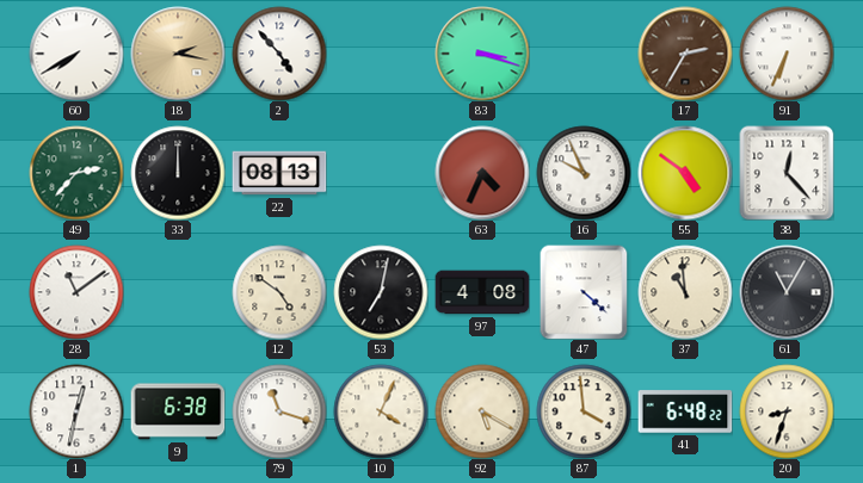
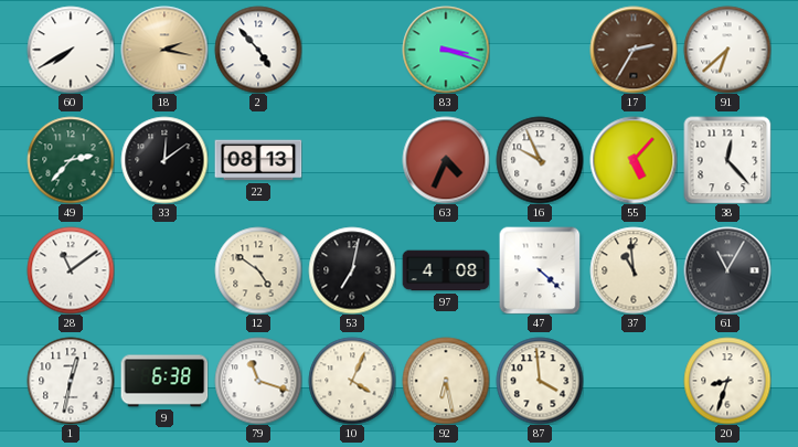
91: 6:34 -> 6:38
33: 12:00 -> 12:09
55: 4:51 -> 5:07
92: 5:20 -> 6:28
41: 6:48 -> none
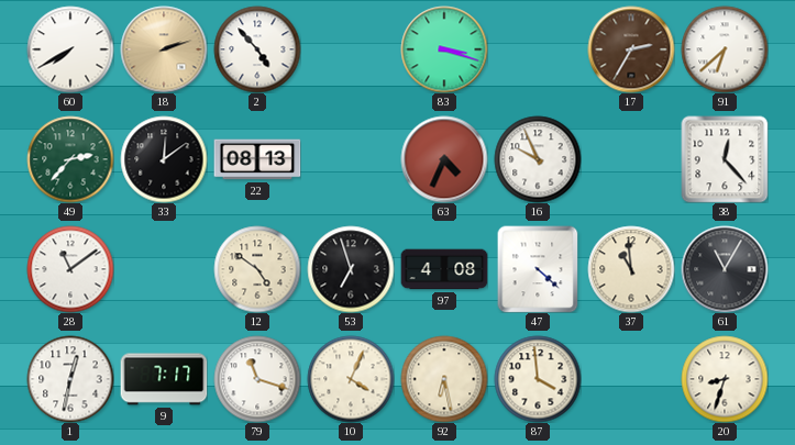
18: 2:17 -> 2:12
55: 5:07 -> none
53: 7:02 -> 6:57
9: 6:38 -> 7:17
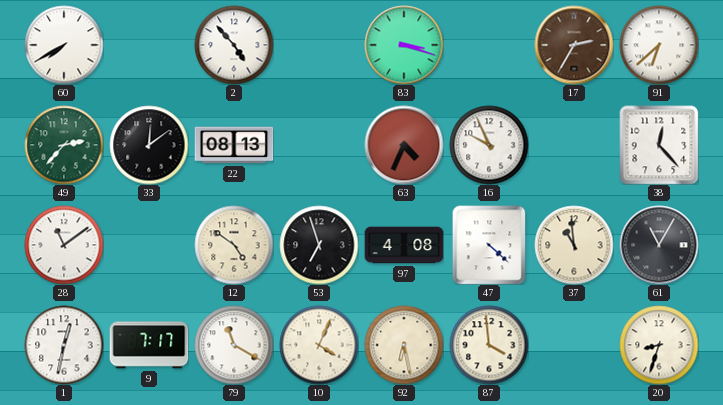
18: 2:12 -> none
79: 11:18 -> 11:20
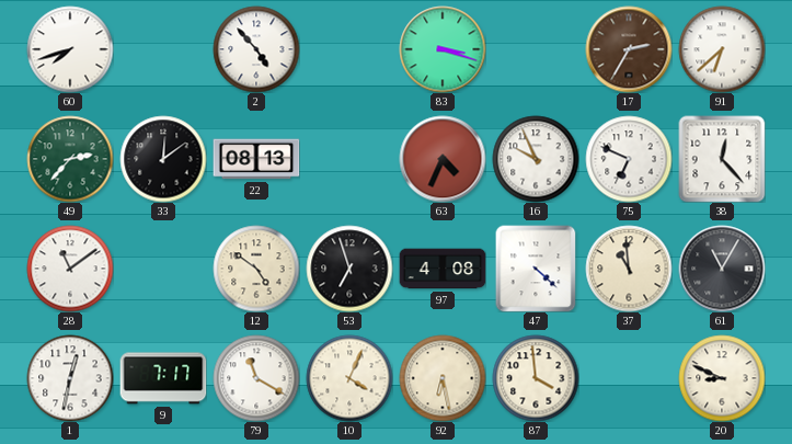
60: 7:40 -> 7:42
75: none -> 6:49
20: 8:33 -> 8:49
